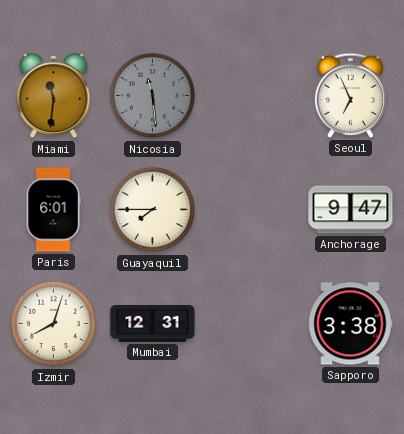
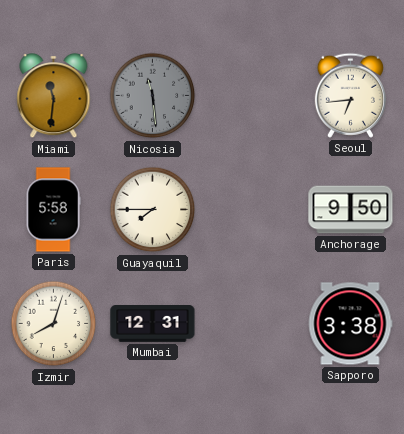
Seoul: 6:56 -> 6:44
Paris: 6:01 -> 5:58
Anchorage: 9:47 -> 9:50
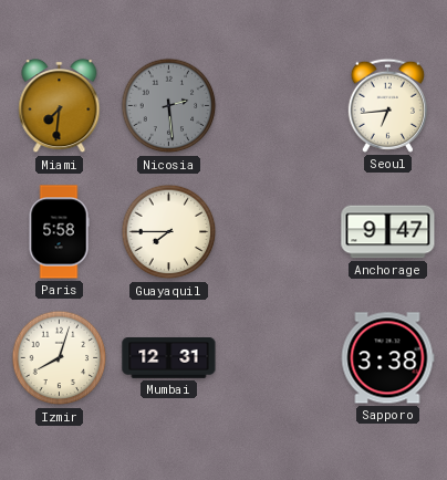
Miami: 11:31 -> 7:31
Nicosia: 11:29 -> 2:29
Anchorage: 9:50 -> 9:47
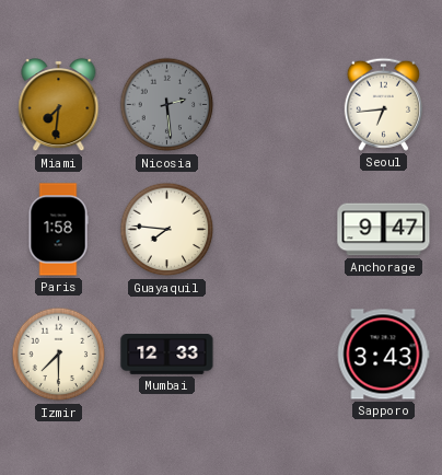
Paris: 5:58 -> 1:58
Guayaquil: 7:45 -> 7:46
Izmir: 8:03 -> 7:30
Mumbai: 12:31 -> 12:33
Sapporo: 3:38 -> 3:43
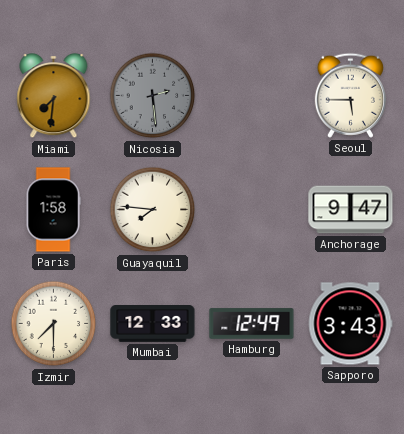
Seoul: 6:44 -> 5:45
Hamburg: none -> 12:49
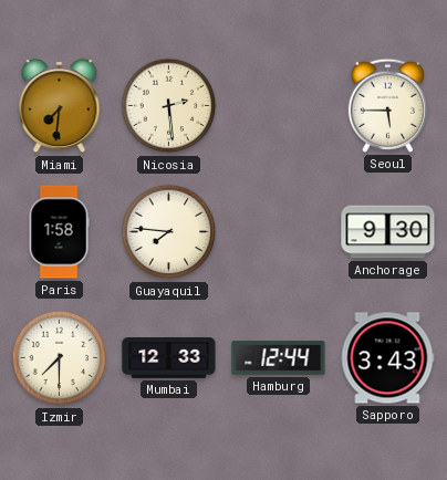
Nicosia dial: grey -> cream
Anchorage: 9:47 -> 9:30
Hamburg: 12:49 -> 12:44
